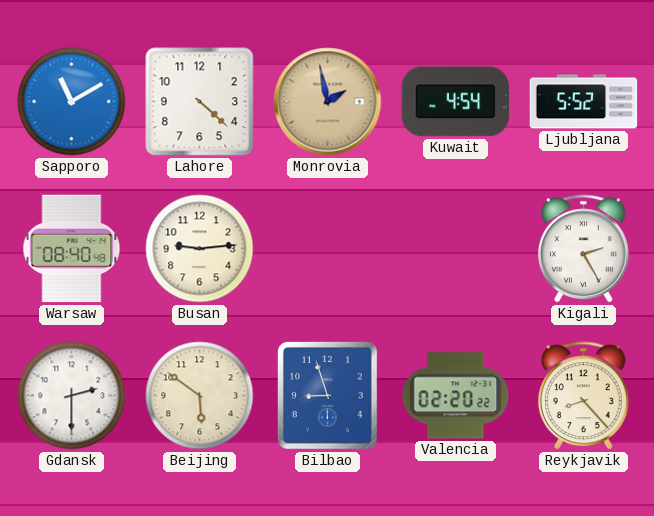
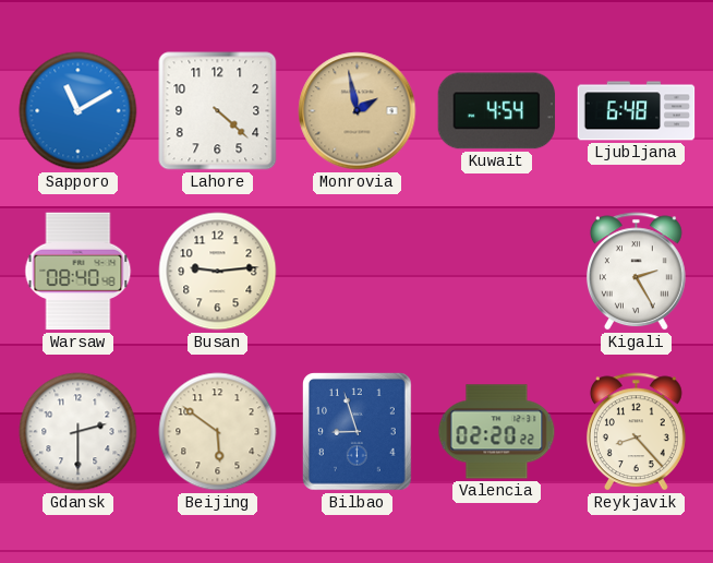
Ljubljana: 5:52 -> 6:48
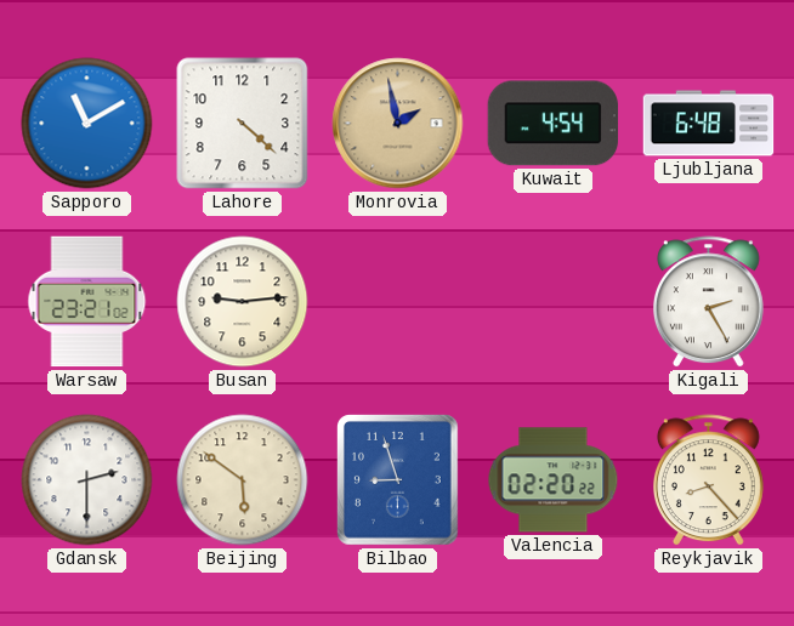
Warsaw: 08:40 -> 23:21
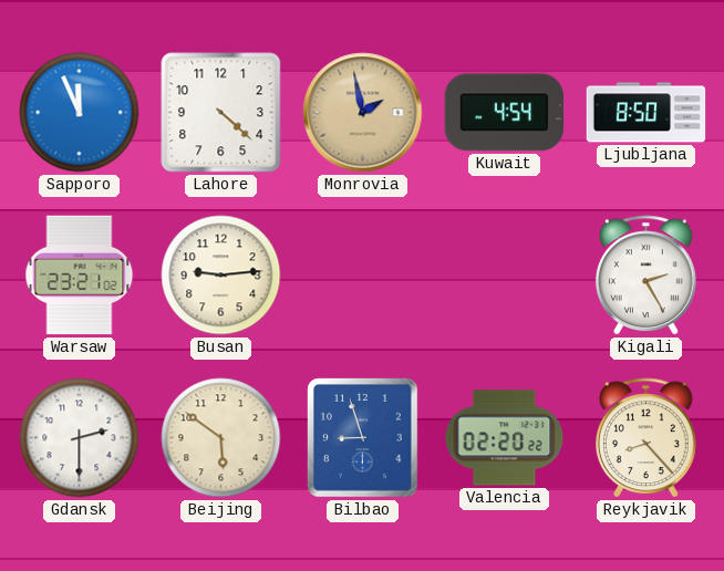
Sapporo: 11:10 -> 11:56
Ljubljana: 6:48 -> 8:50
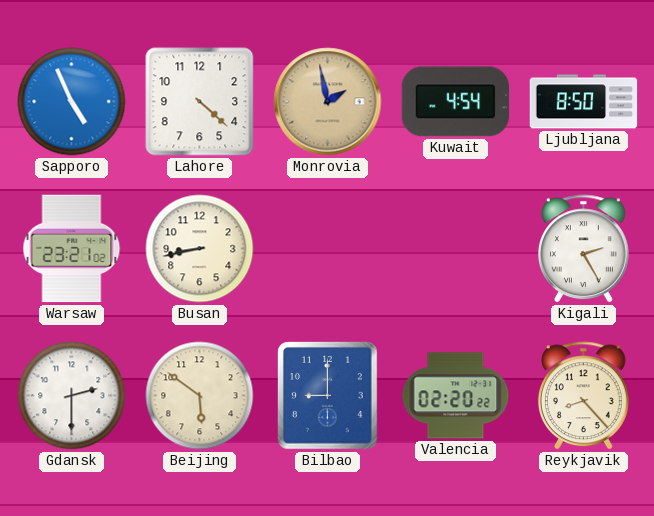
Sapporo: 11:56 -> 4:56
Busan: 9:14 -> 8:43
Bilbao: 8:57 -> 9:00
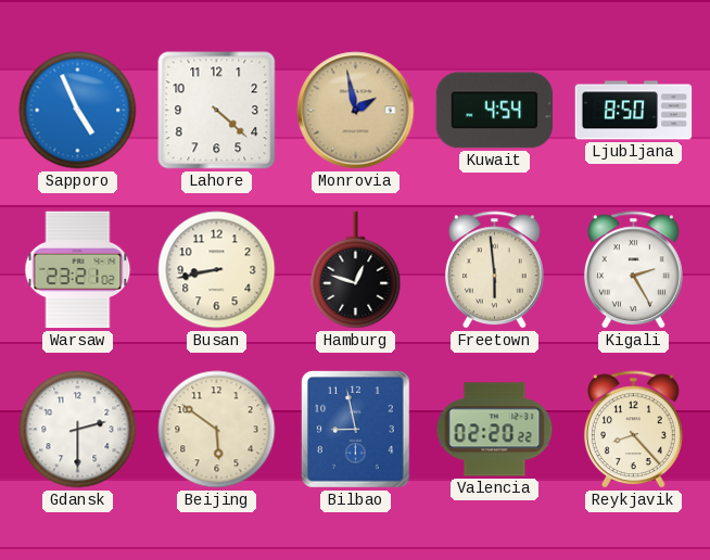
Hamburg: none -> 12:48
Freetown: none -> 5:59
Bilbao: 9:00 -> 8:58
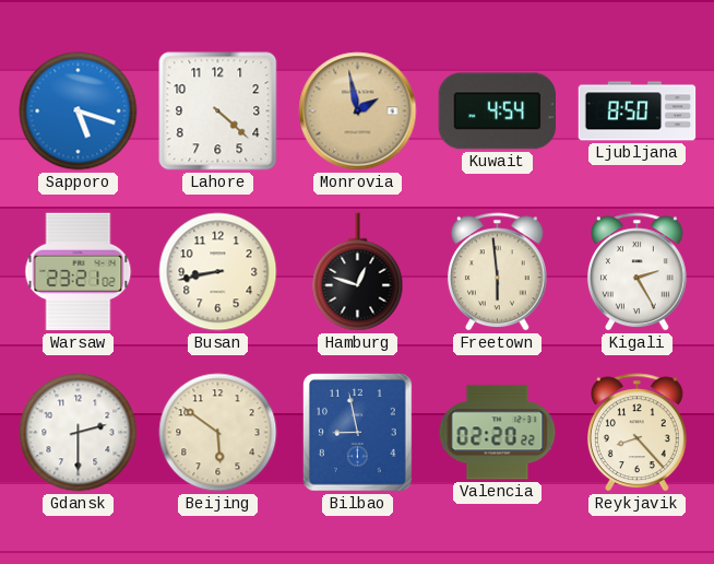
Sapporo: 4:56 -> 5:18
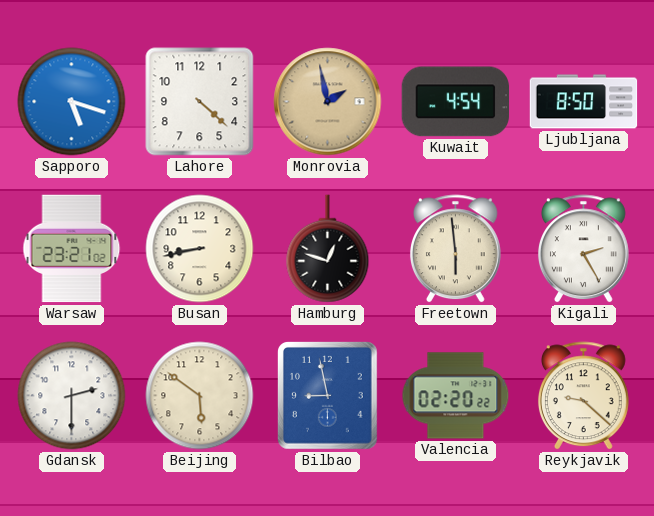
Reykjavik: 8:23 -> 9:22
